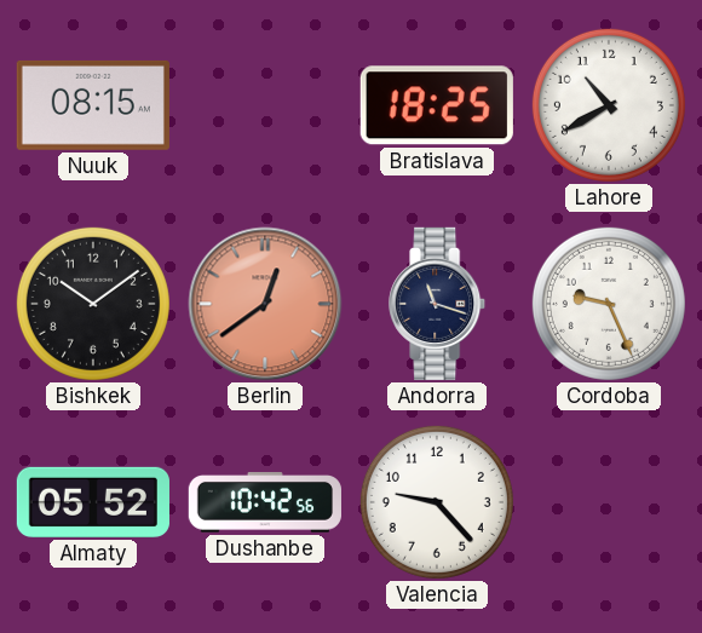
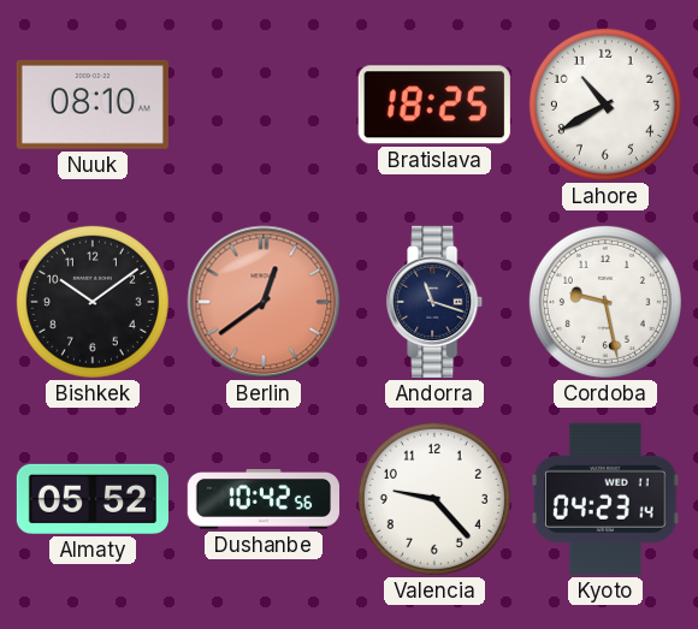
Nuuk: 08:15 -> 08:10
Cordoba: 9:26 -> 9:28
Kyoto: none -> 04:23
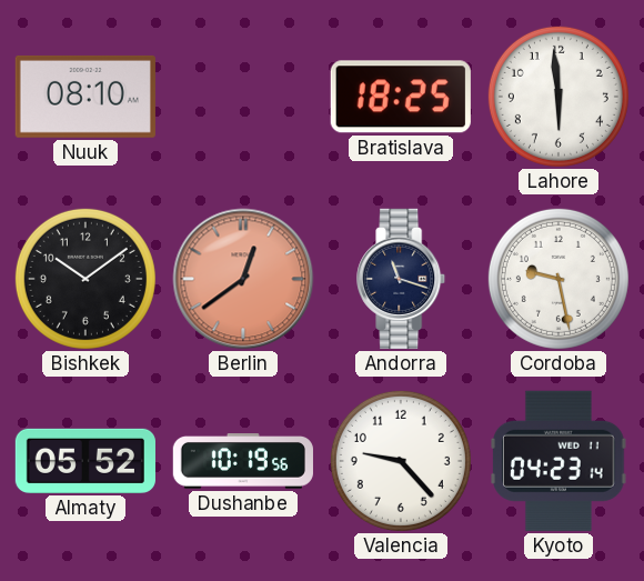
Lahore: 10:40 -> 5:59
Dushanbe: 10:42 -> 10:19
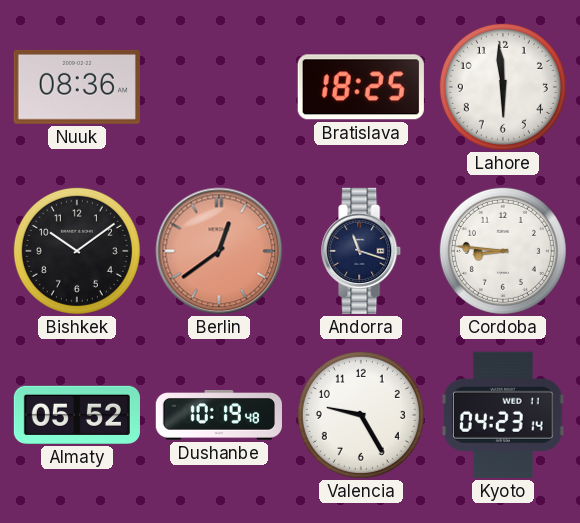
Nuuk: 08:10 -> 08:36
Cordoba: 9:28 -> 8:46
Dushanbe: 10:19:56 -> 10:19:48
Valencia: 9:23 -> 9:25
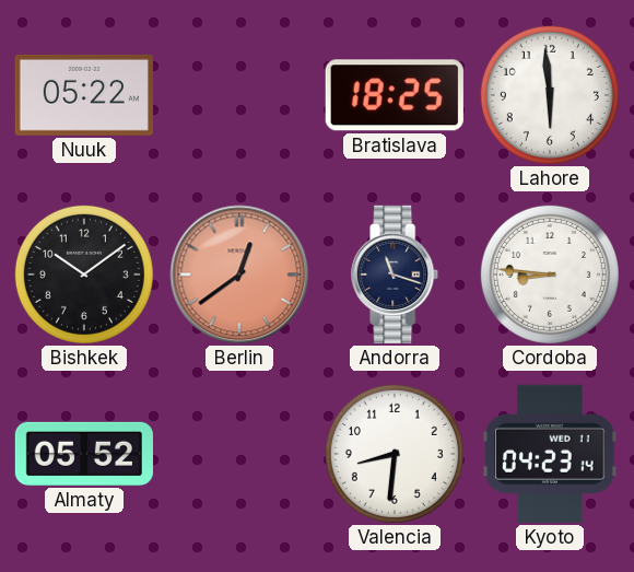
Nuuk: 08:36 -> 05:22
Dushanbe: 10:19 -> none
Valencia: 9:25 -> 8:31
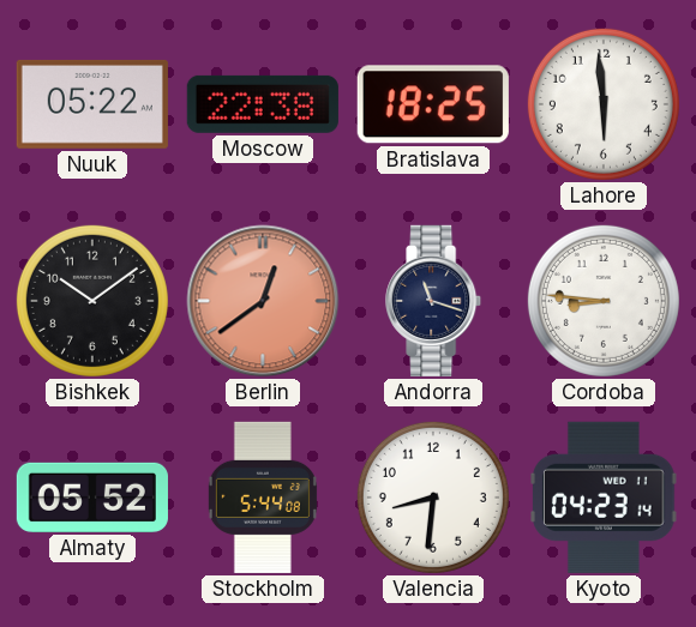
Moscow: none -> 22:38
Stockholm: none -> 5:44
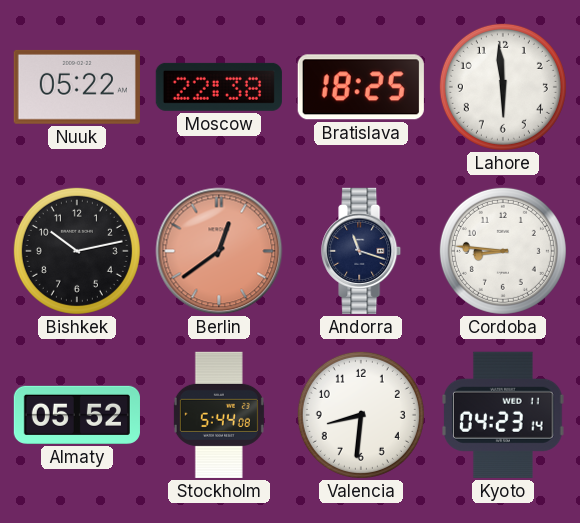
Bishkek: 10:09 -> 10:13
